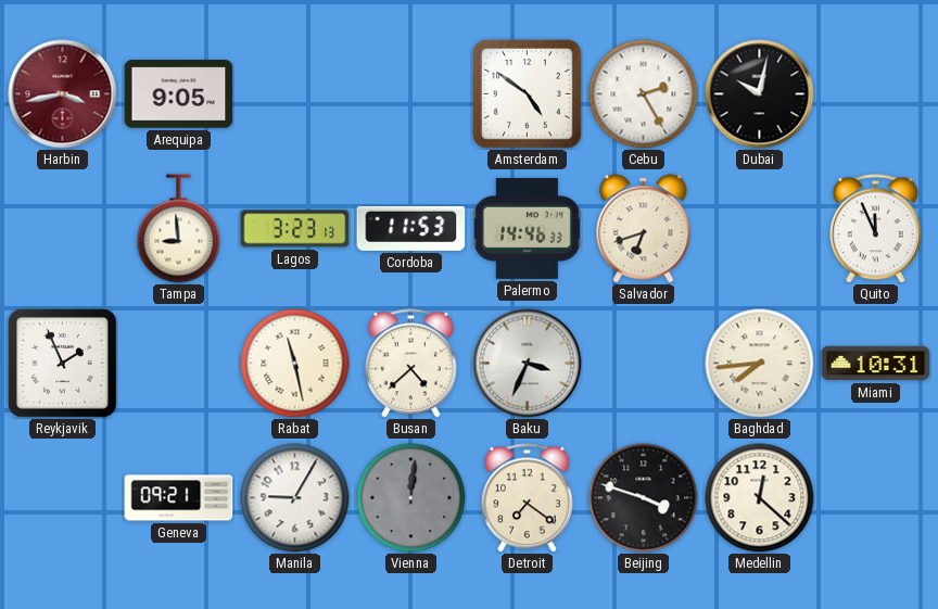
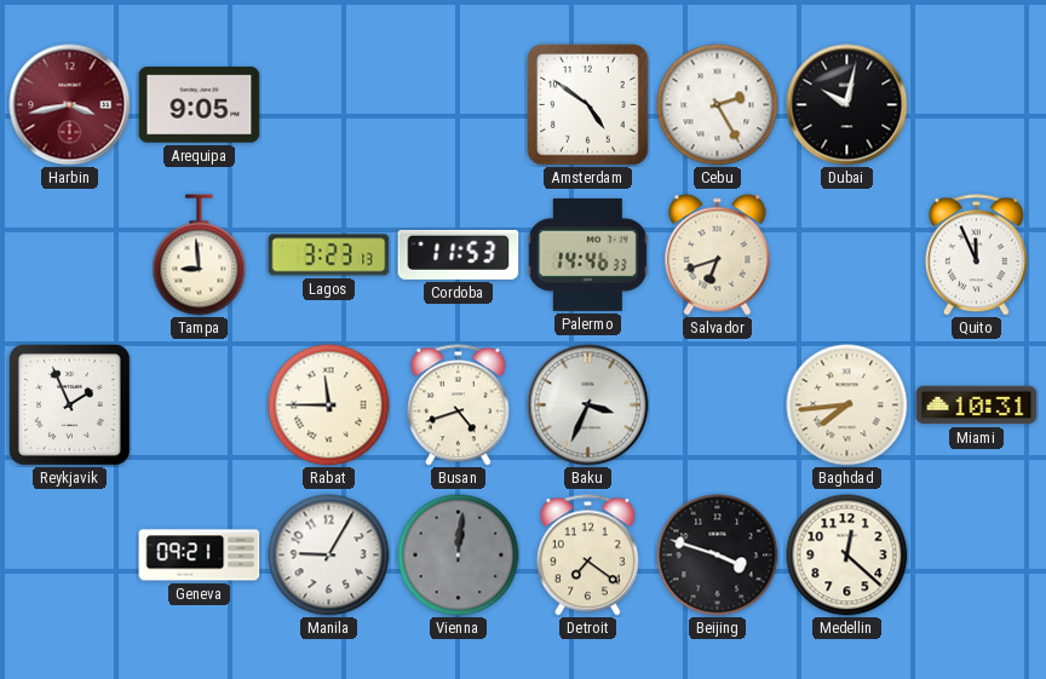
Rabat: 11:28 -> 11:45
Busan: 4:38 -> 4:42
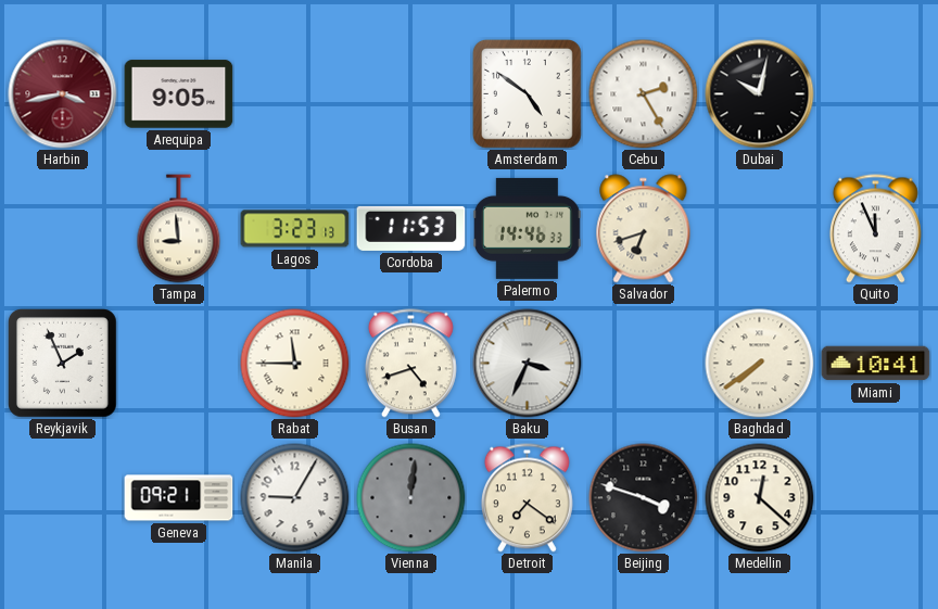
Baghdad: 7:44 -> 7:39
Miami: 10:31 -> 10:41
